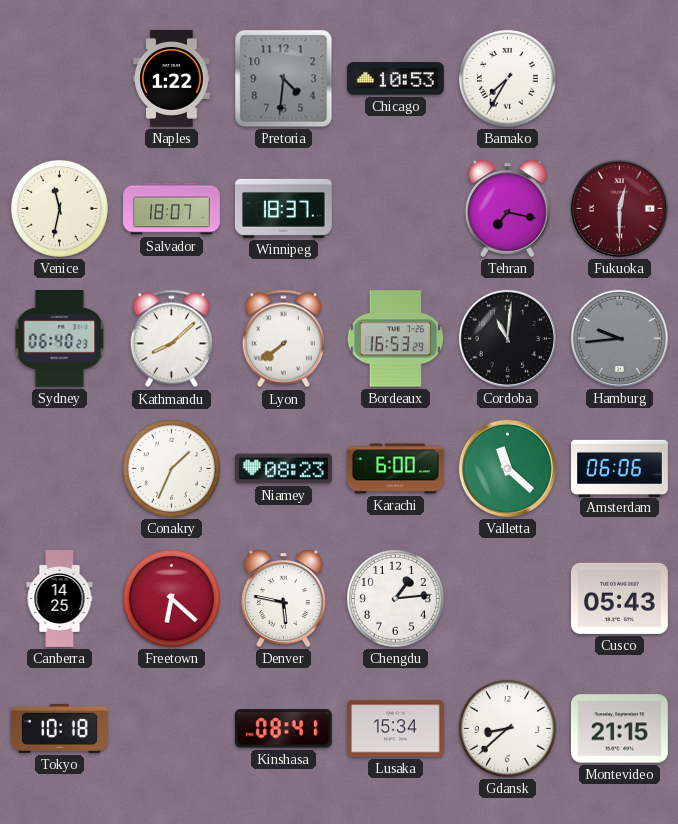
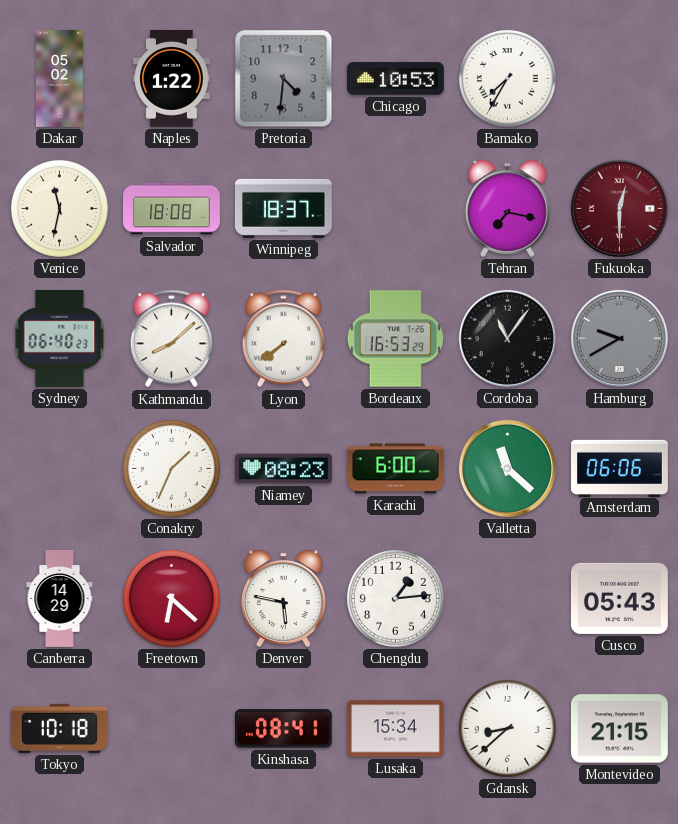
Dakar: none -> 05:02
Salvador: 18:07 -> 18:08
Cordoba: 11:01 -> 11:06
Hamburg: 9:44 -> 9:40
Canberra: 14:25 -> 14:29
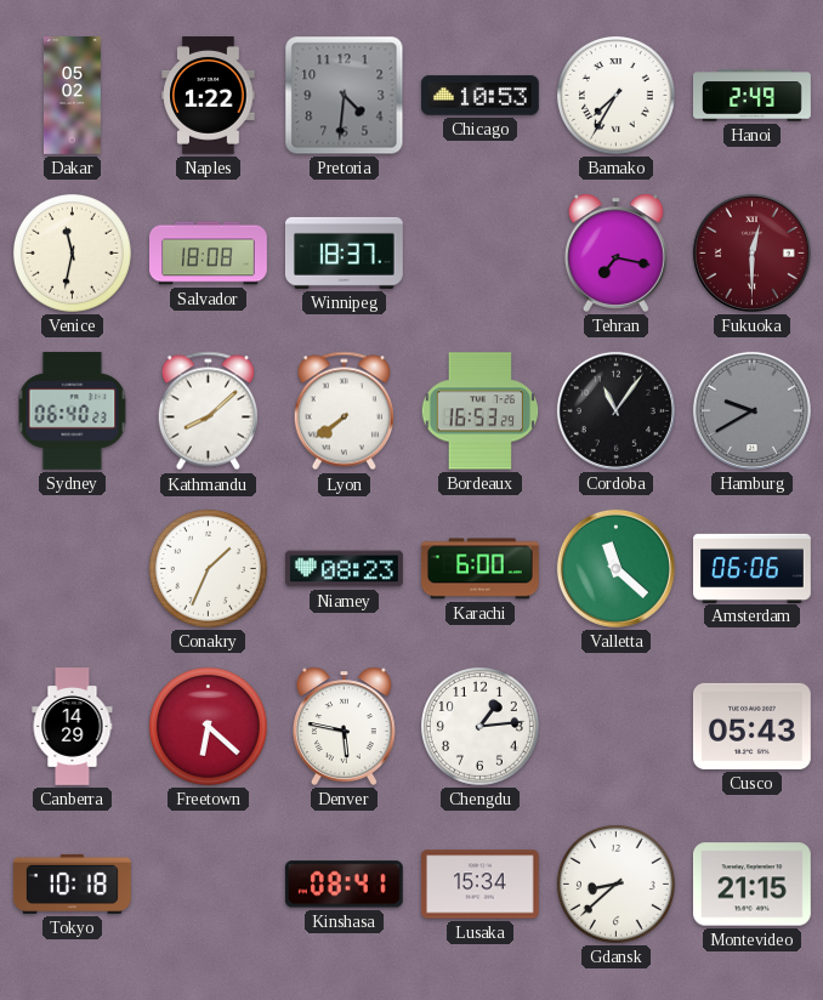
Hanoi: none -> 2:49
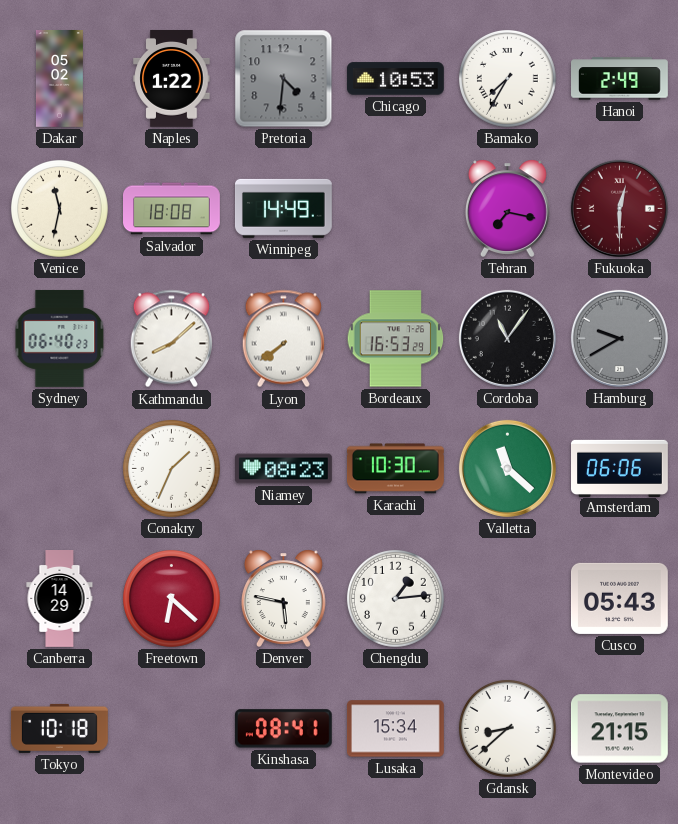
Winnipeg: 18:37 -> 14:49
Karachi: 6:00 -> 10:30
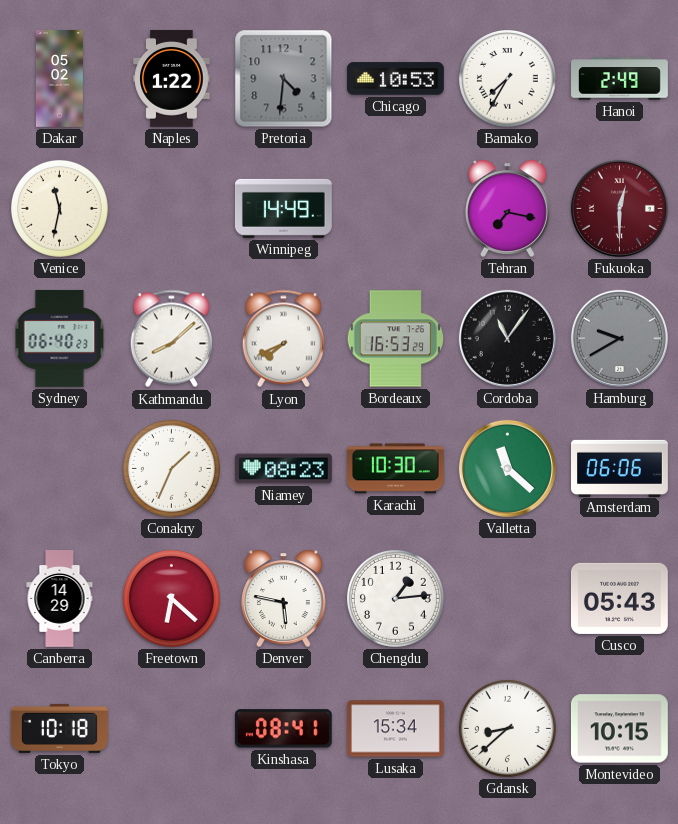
Salvador: 18:08 -> none
Lyon: 7:39 -> 7:41
Montevideo: 21:15 -> 10:15
